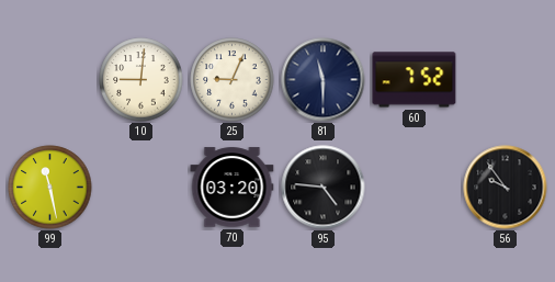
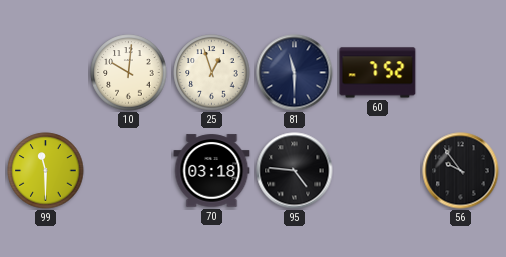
10: 9:01 -> 10:01
25: 9:04 -> 12:57
99: 11:28 -> 11:30
70: 03:20 -> 03:18
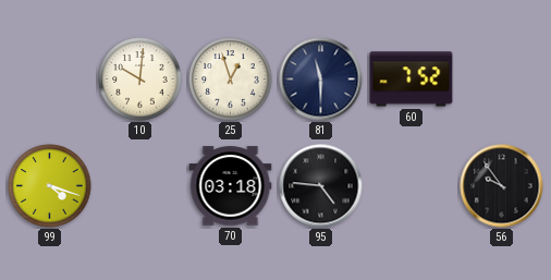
99: 11:30 -> 4:18
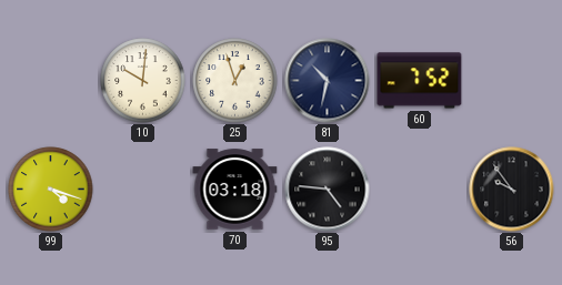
81: 11:30 -> 10:32
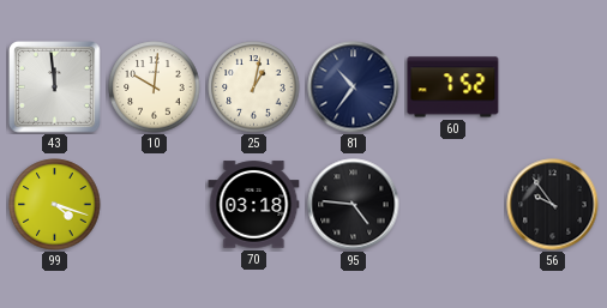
43: none -> 11:59
25: 12:57 -> 1:02
81: 10:32 -> 10:36
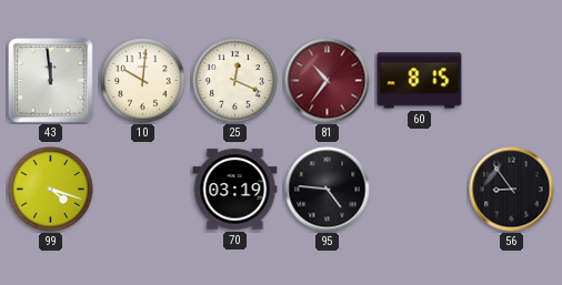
25: 1:02 -> 12:19
81 dial: navy -> burgundy
60: 7:52 -> 8:15
70: 03:18 -> 03:19
56: 9:54 -> 8:54
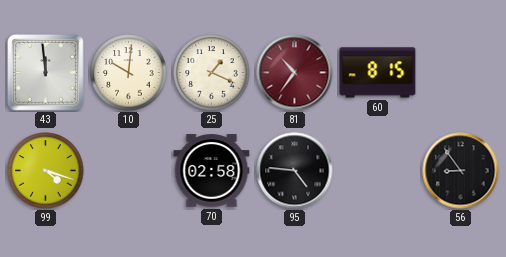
25: 12:19 -> 1:19
70: 03:19 -> 02:58
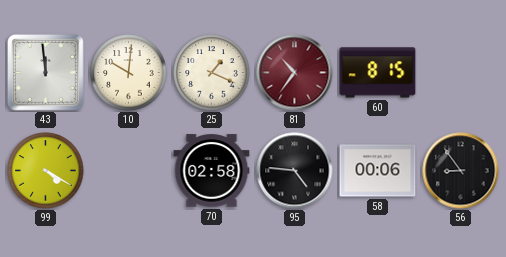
99: 4:18 -> 4:20
58: none -> 00:06
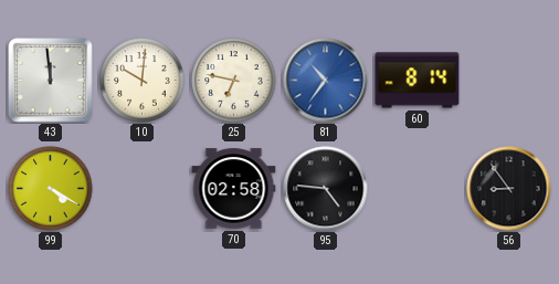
25: 1:19 -> 6:47
81 dial: burgundy -> blue
60: 8:15 -> 8:14
58: 00:06 -> none
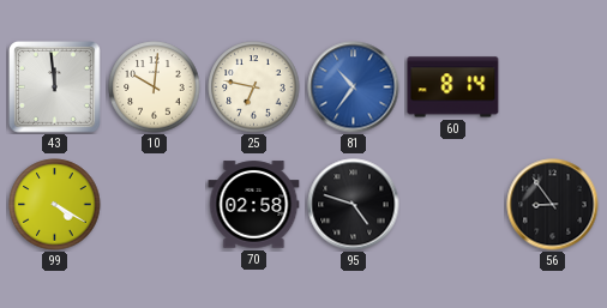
95: 4:46 -> 4:48
